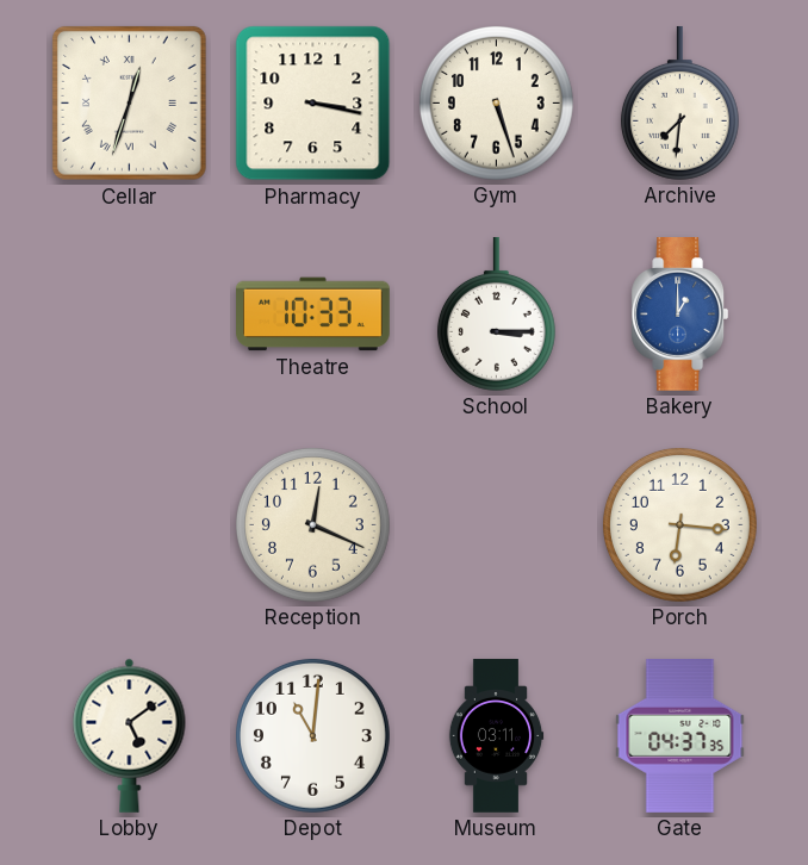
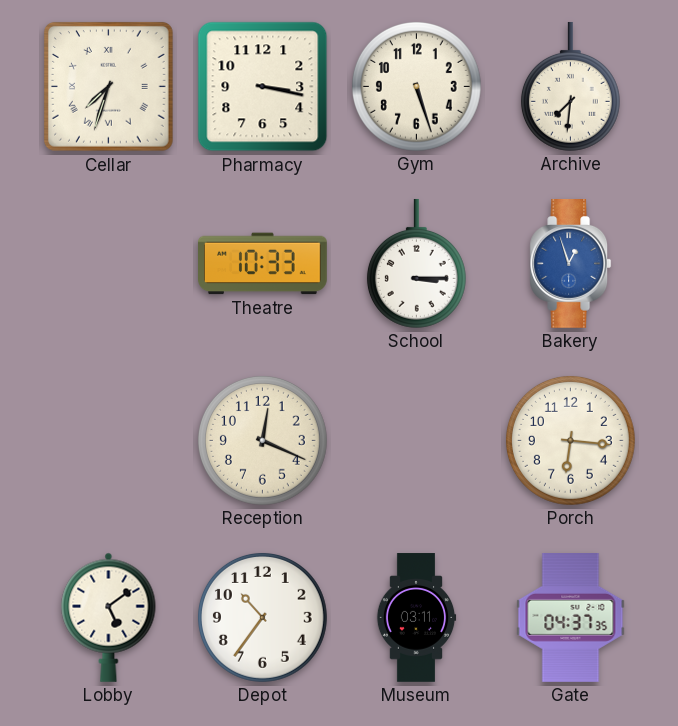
Cellar: 12:33 -> 7:33
Bakery: 1:00 -> 12:57
Depot: 11:01 -> 10:36
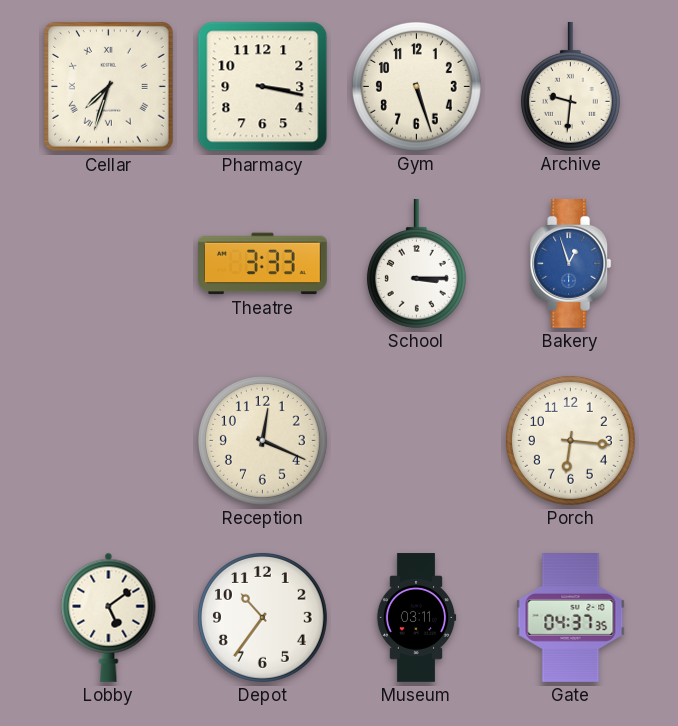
Archive: 7:31 -> 9:31
Theatre: 10:33 -> 3:33
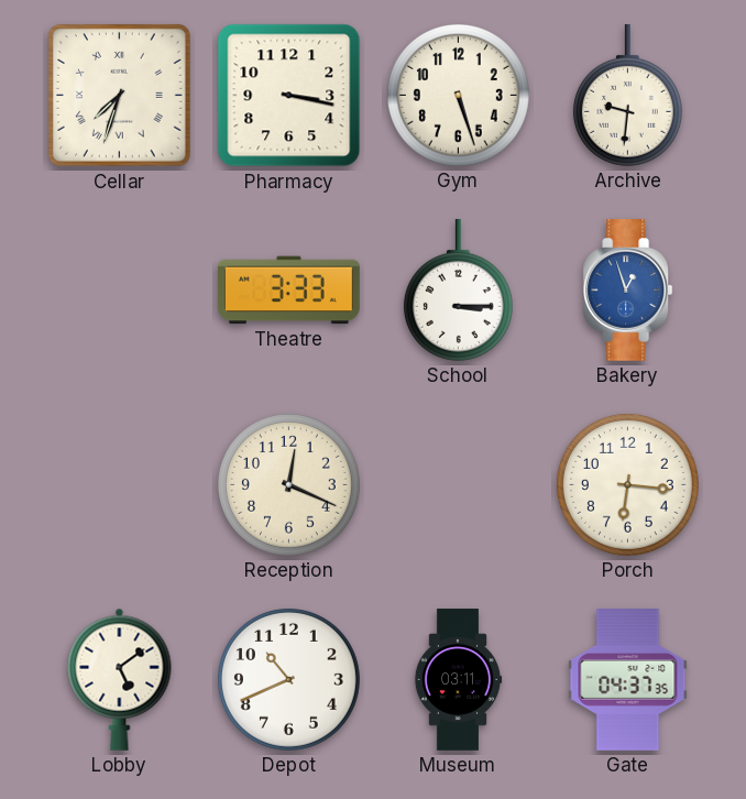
Depot: 10:36 -> 10:41
